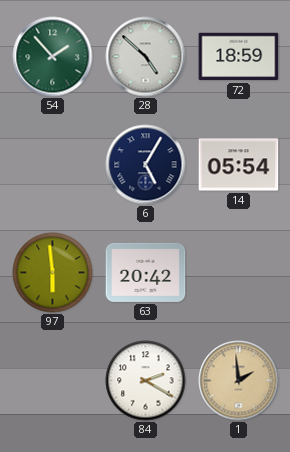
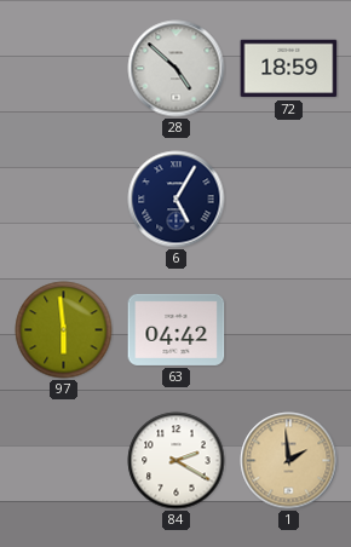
54: 1:53 -> none
14: 05:54 -> none
63: 20:42 -> 04:42
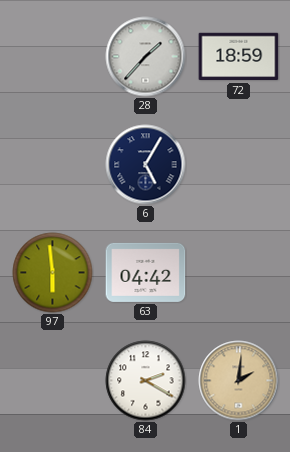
28: 4:52 -> 1:37
1: 1:59 -> 2:01
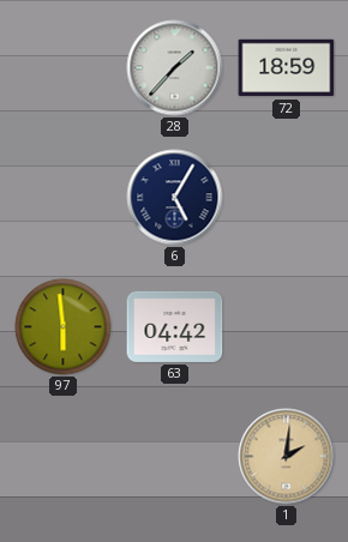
84: 2:20 -> none
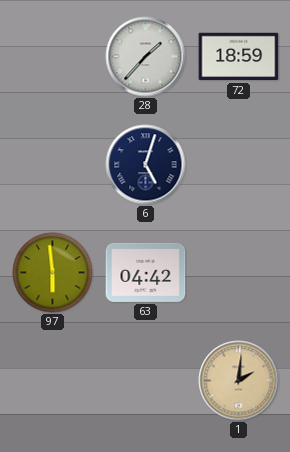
6: 5:05 -> 5:03
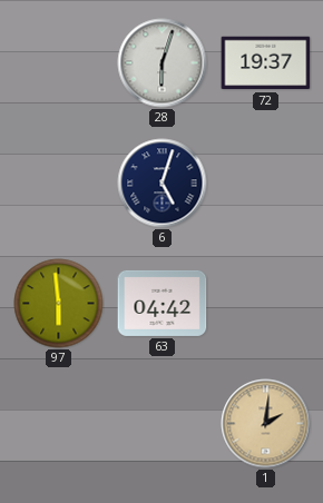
28: 1:37 -> 6:03
72: 18:59 -> 19:37
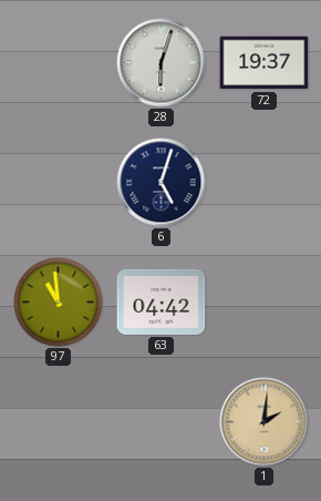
97: 5:59 -> 10:59
